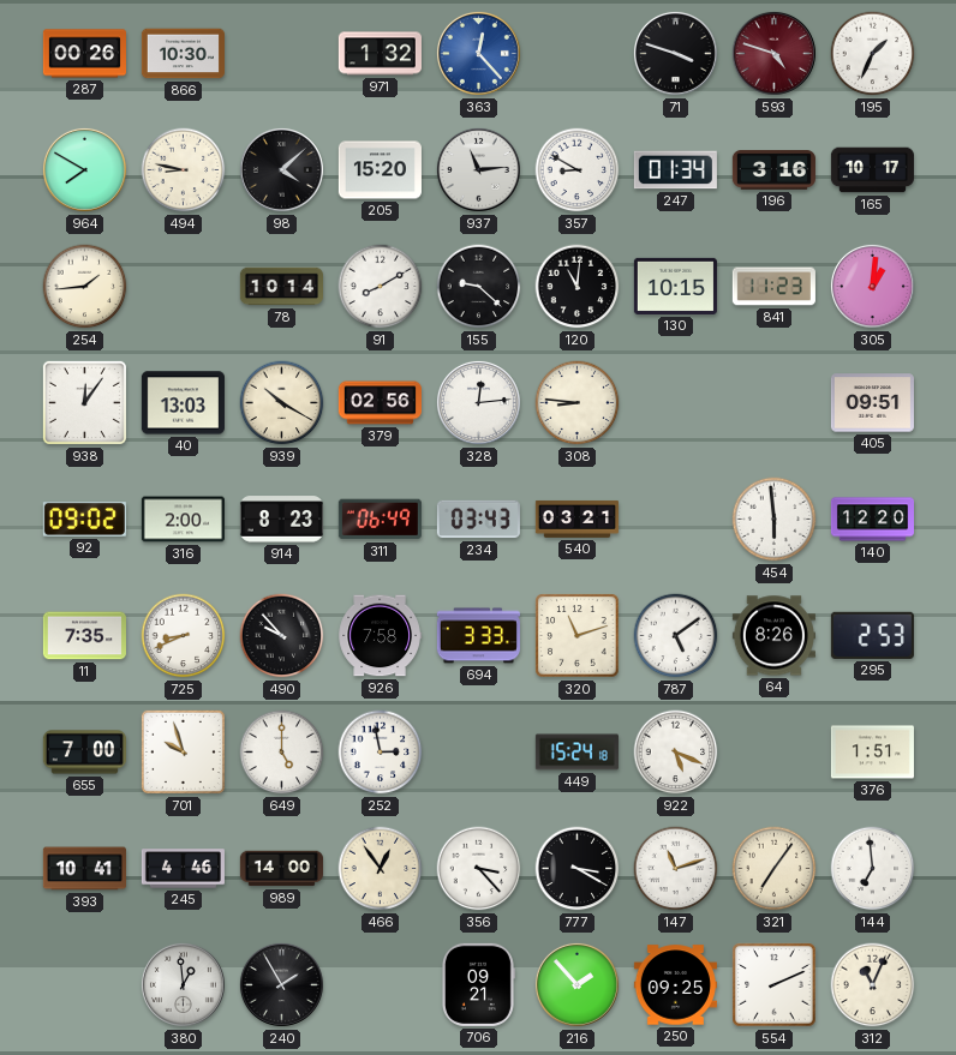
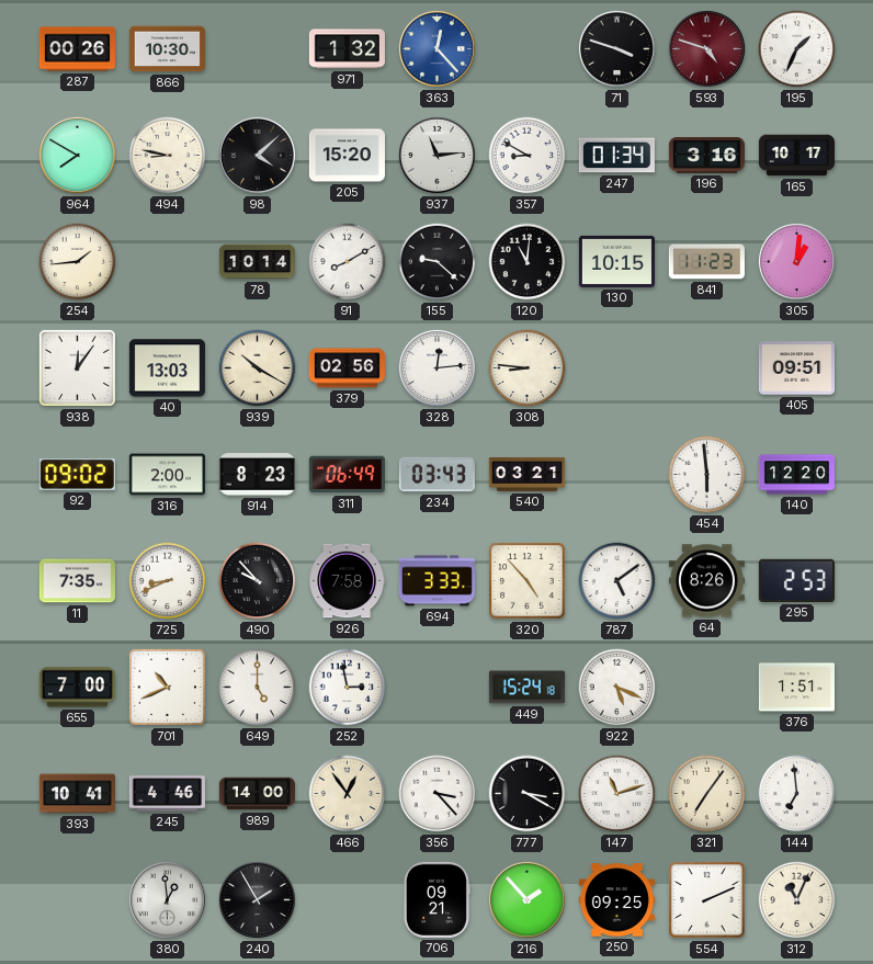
320: 11:12 -> 4:53
701: 9:57 -> 10:41
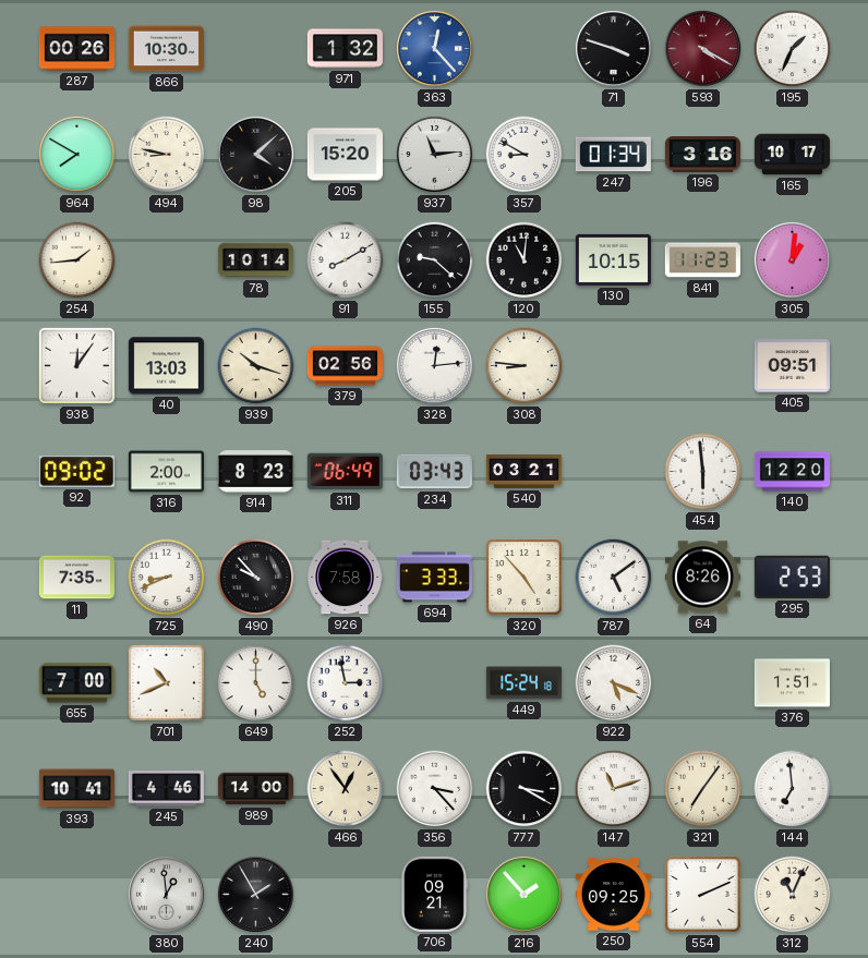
593: 4:48 -> 4:20
939: 10:20 -> 10:18
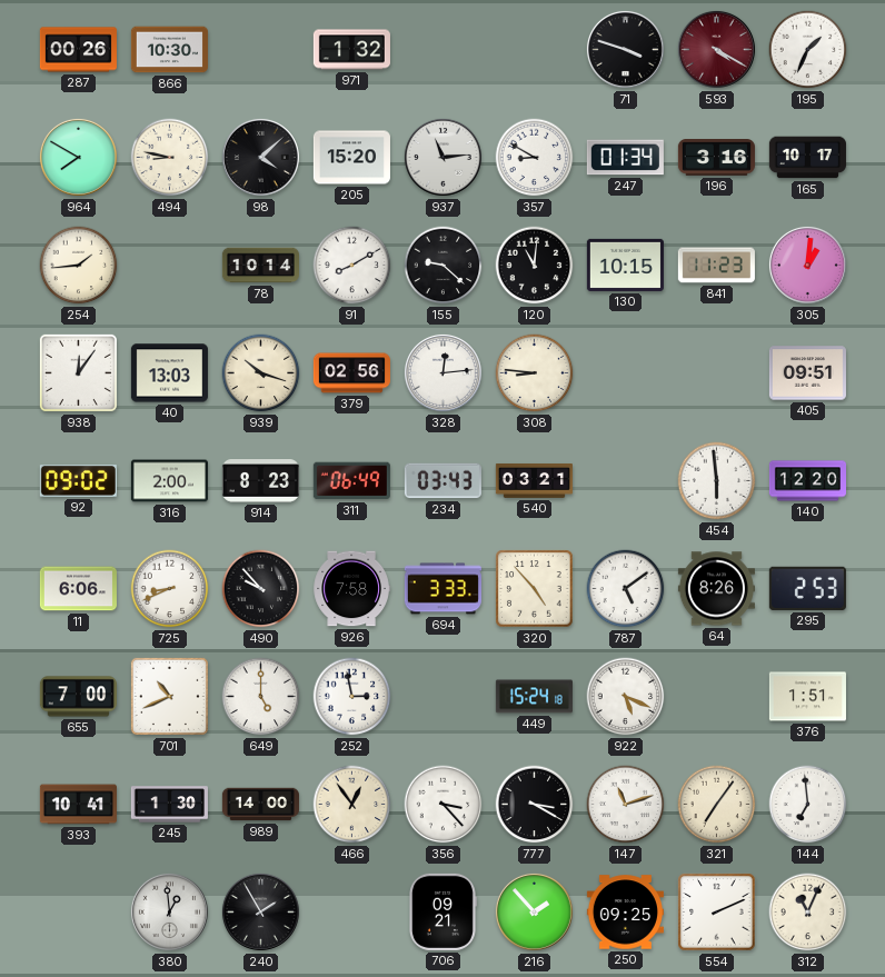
363: 12:23 -> none
11: 7:35 -> 6:06
245: 4:46 -> 1:30
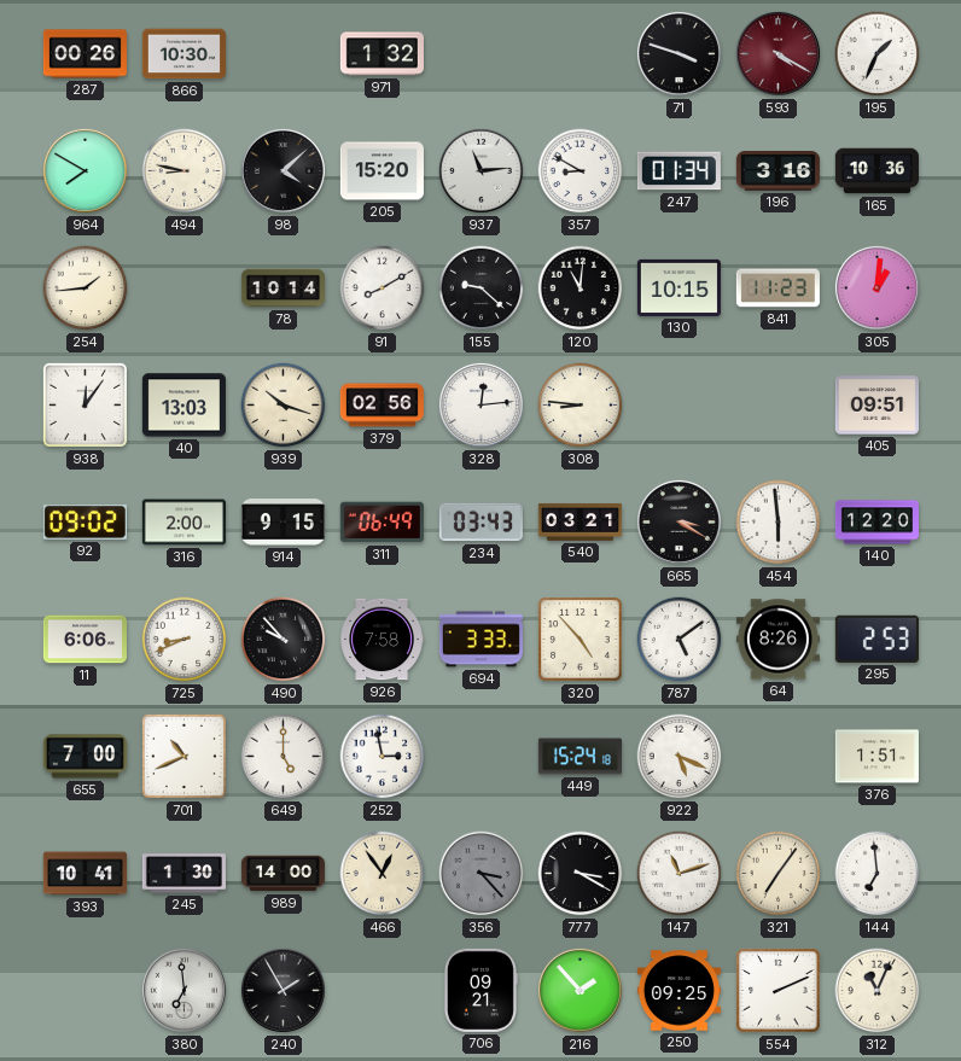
165: 10:17 -> 10:36
914: 8:23 -> 9:15
665: none -> 3:20
356 dial: white -> grey
380: 12:59 -> 6:59
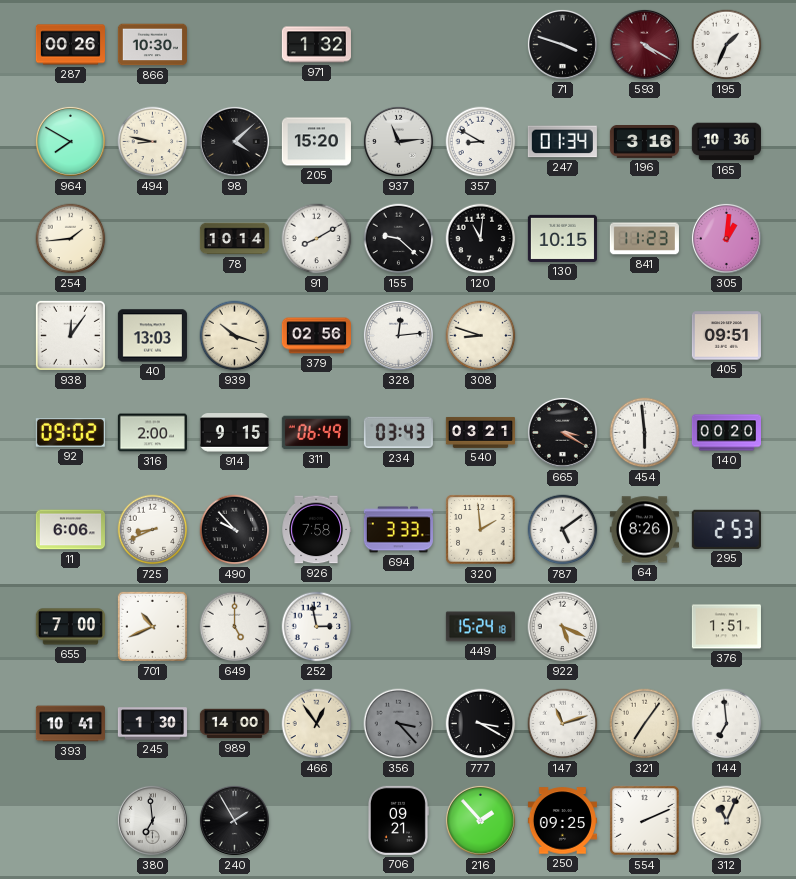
308: 8:46 -> 8:48
140: 12:20 -> 00:20
320: 4:53 -> 1:59
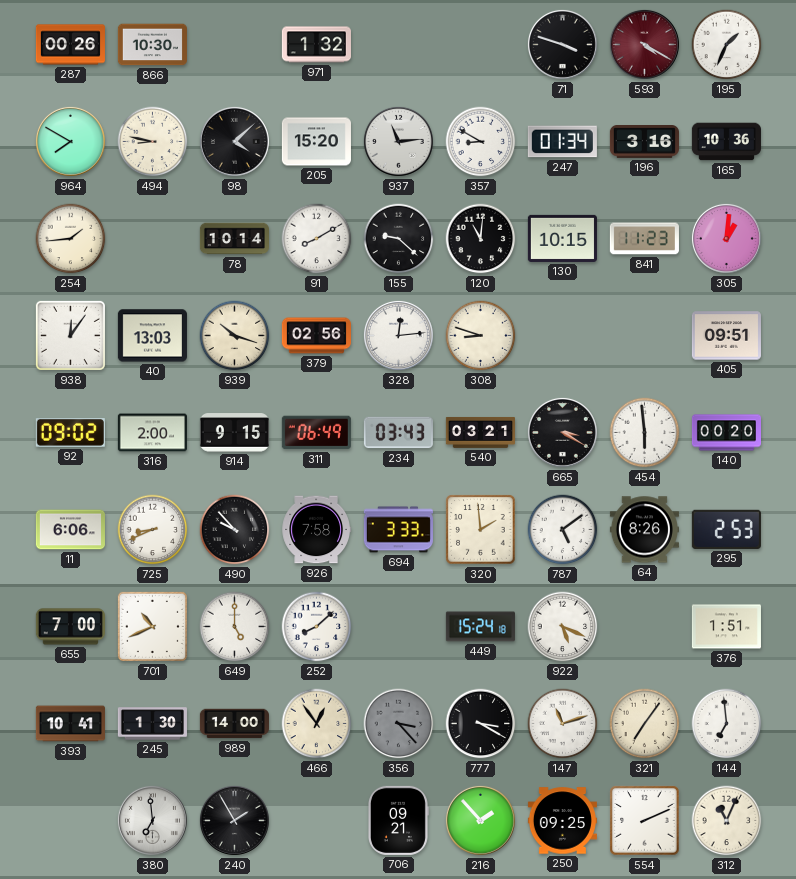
252: 2:58 -> 8:08
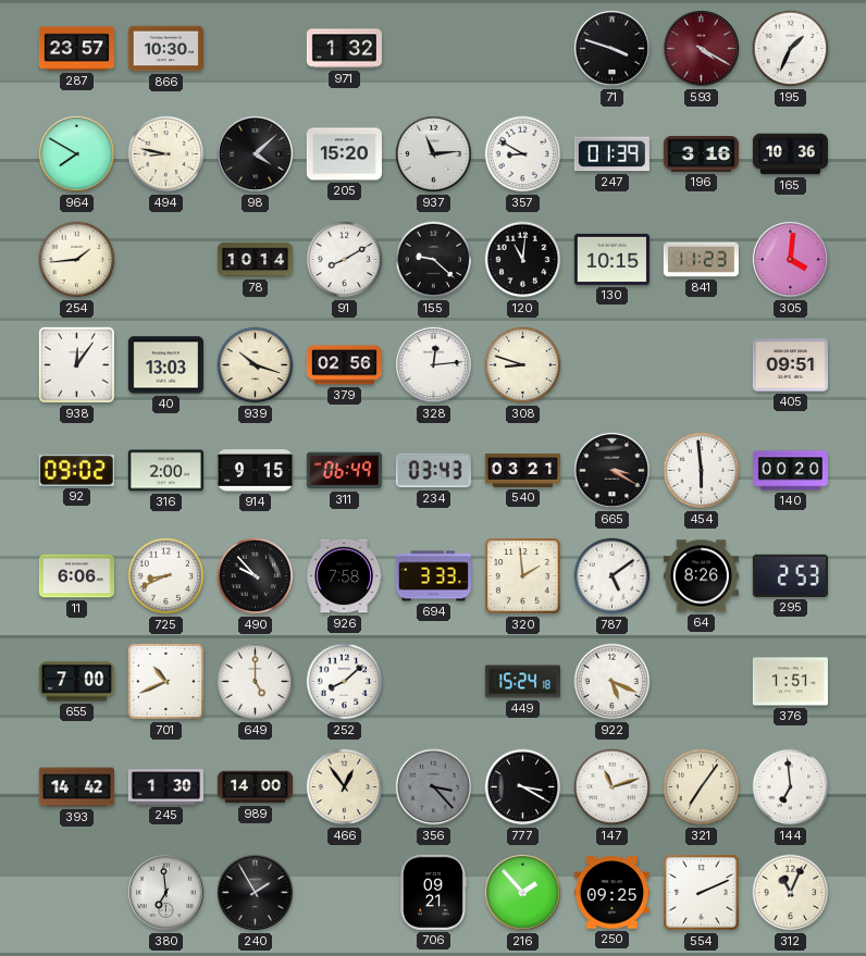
287: 00:26 -> 23:57
247: 01:34 -> 01:39
305: 1:01 -> 4:01
393: 10:41 -> 14:42
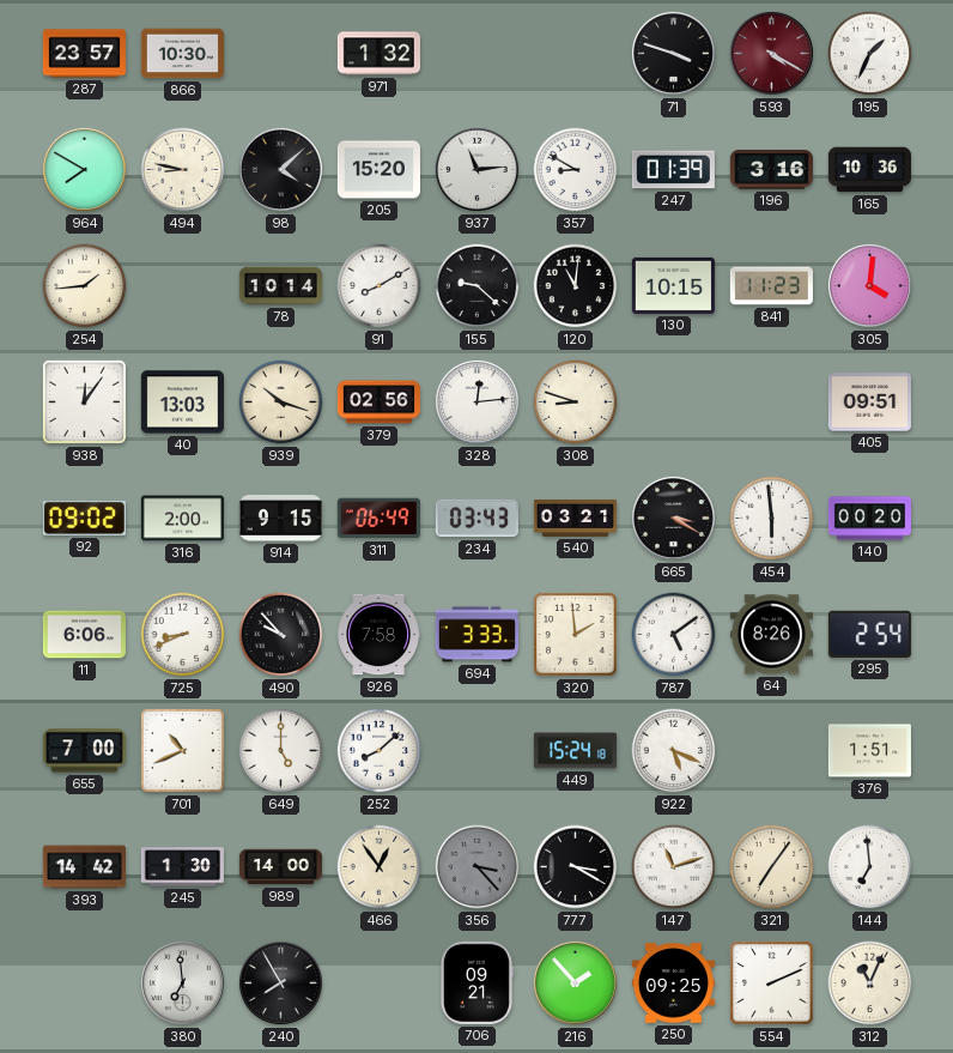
295: 2:53 -> 2:54
240: 1:55 -> 7:55
